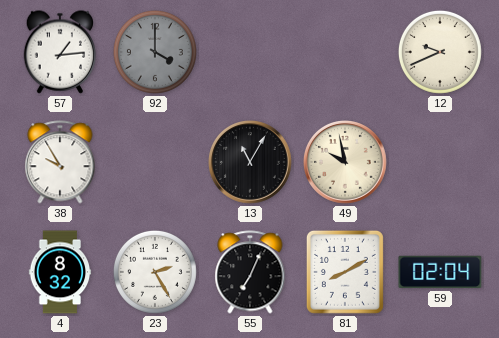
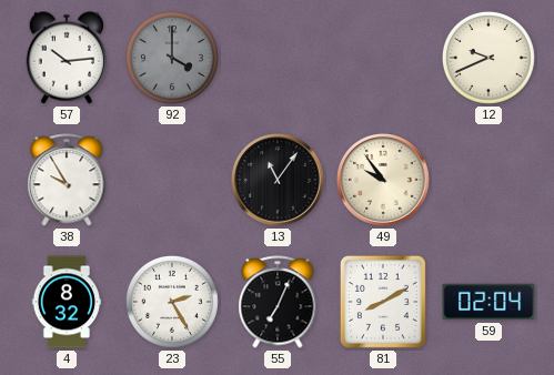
57: 1:14 -> 10:14
13: 11:05 -> 11:06
49: 9:58 -> 9:54
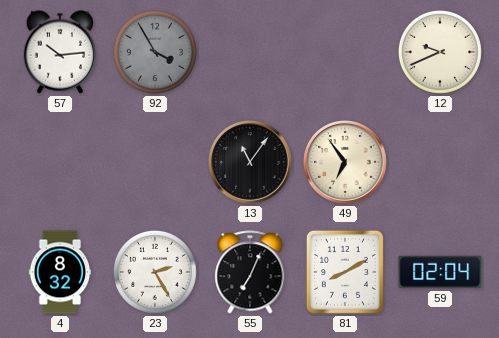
92: 4:00 -> 3:55
38: 9:55 -> none
49: 9:54 -> 6:54
